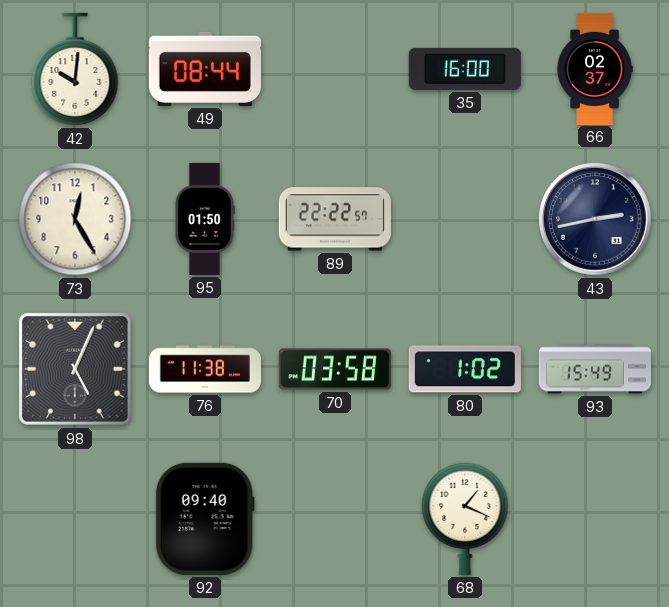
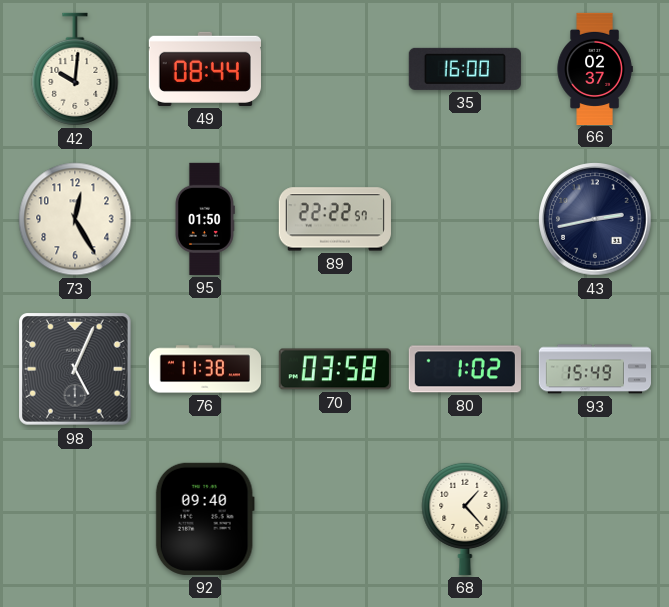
68: 1:19 -> 1:23
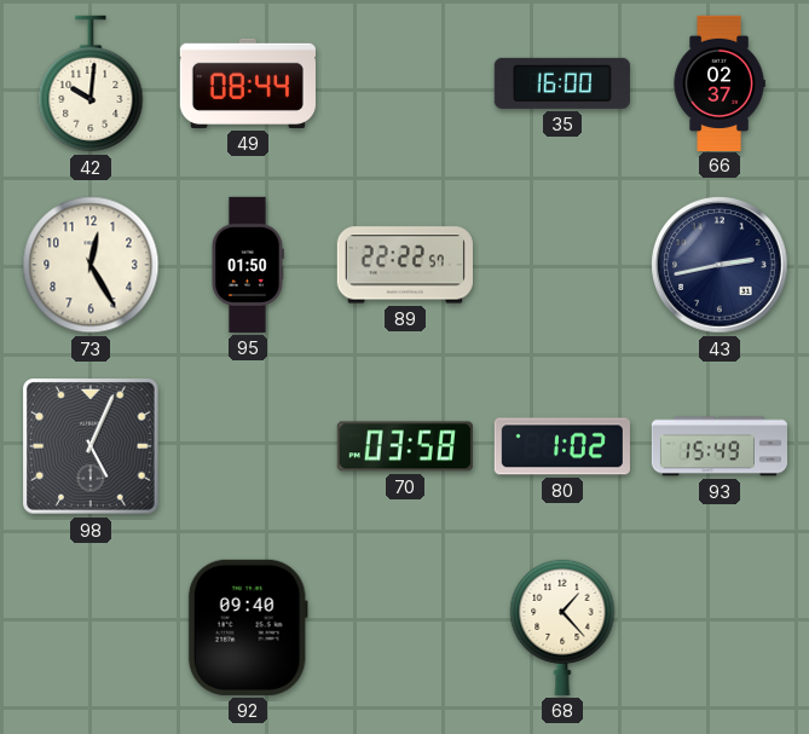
76: 11:38 -> none
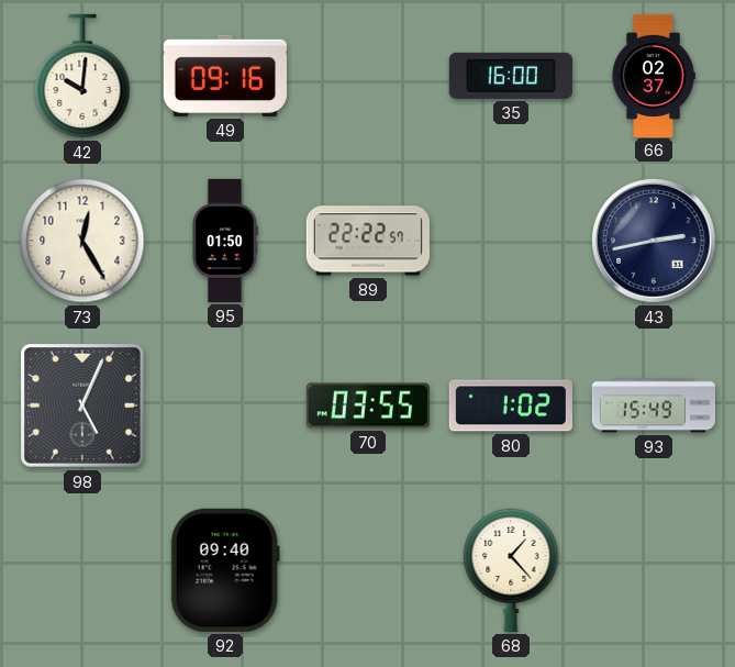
49: 08:44 -> 09:16
70: 03:58 -> 03:55
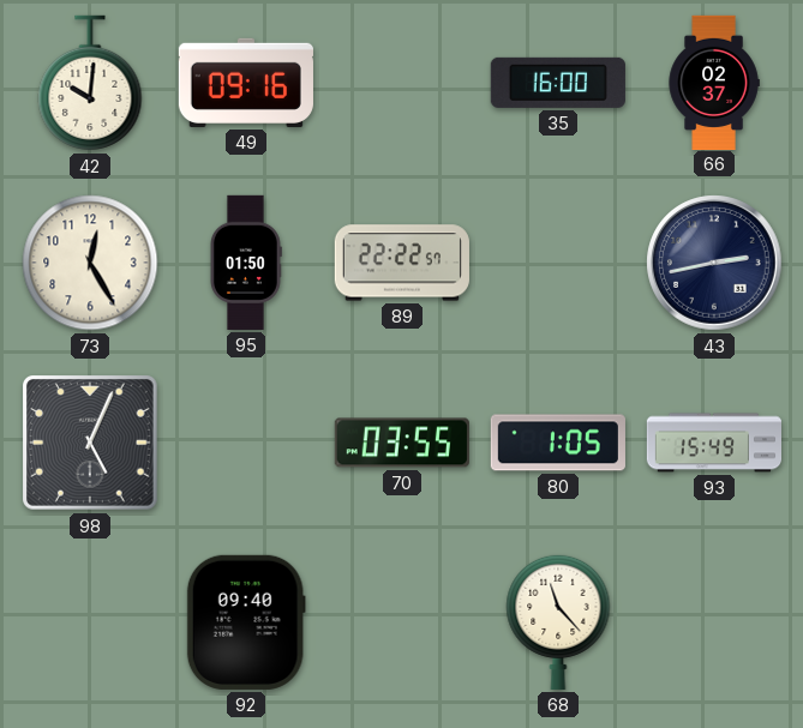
80: 1:02 -> 1:05
68: 1:23 -> 11:23
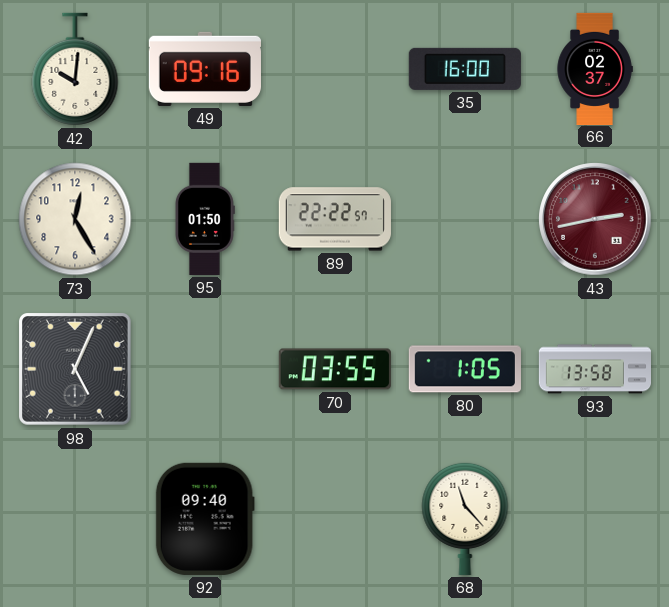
43 dial: navy -> burgundy
93: 15:49 -> 13:58
